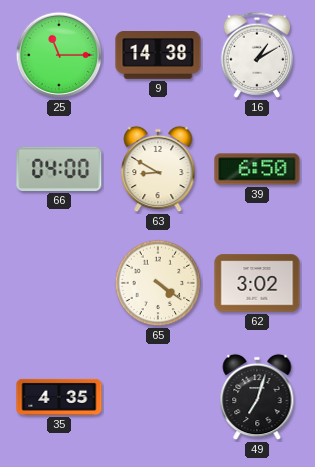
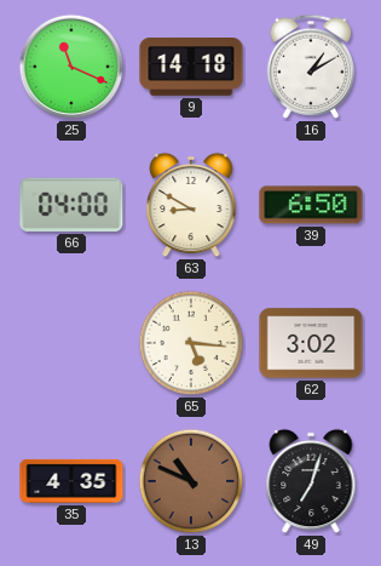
25: 11:15 -> 11:19
9: 14:38 -> 14:18
65: 4:21 -> 5:16
13: none -> 10:49
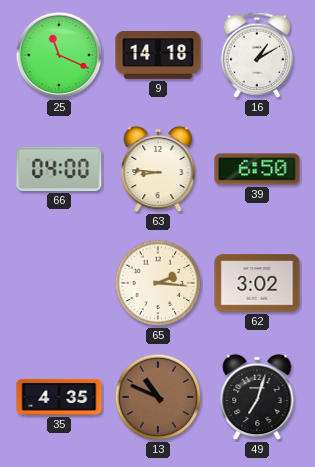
63: 8:50 -> 8:46
65: 5:16 -> 2:16
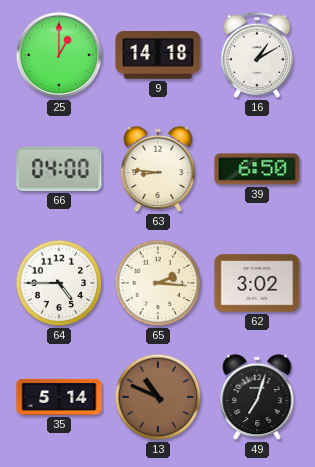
25: 11:19 -> 1:00
64: none -> 4:45
35: 4:35 -> 5:14
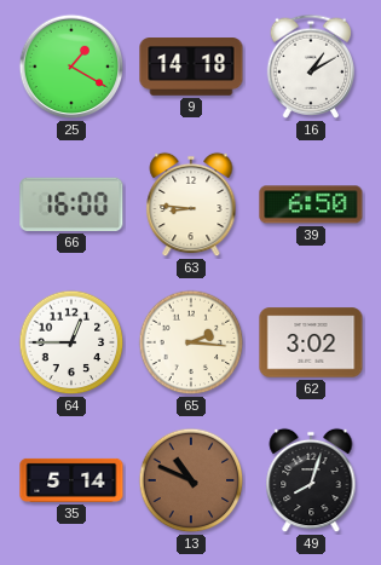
25: 1:00 -> 1:20
66: 04:00 -> 16:00
64: 4:45 -> 12:45
49: 7:03 -> 8:03
